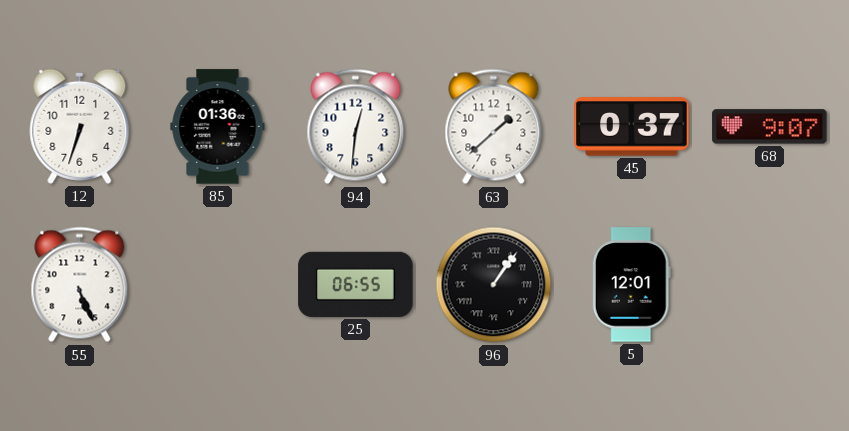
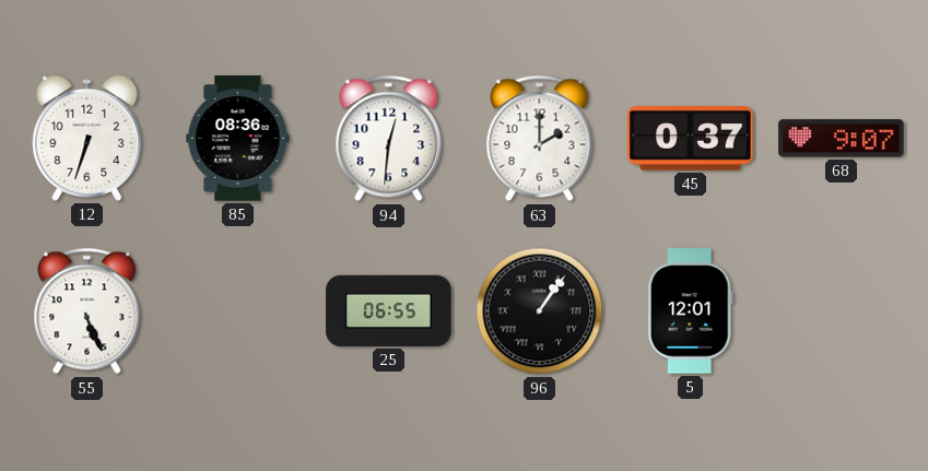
85: 01:36 -> 08:36
63: 1:38 -> 2:00
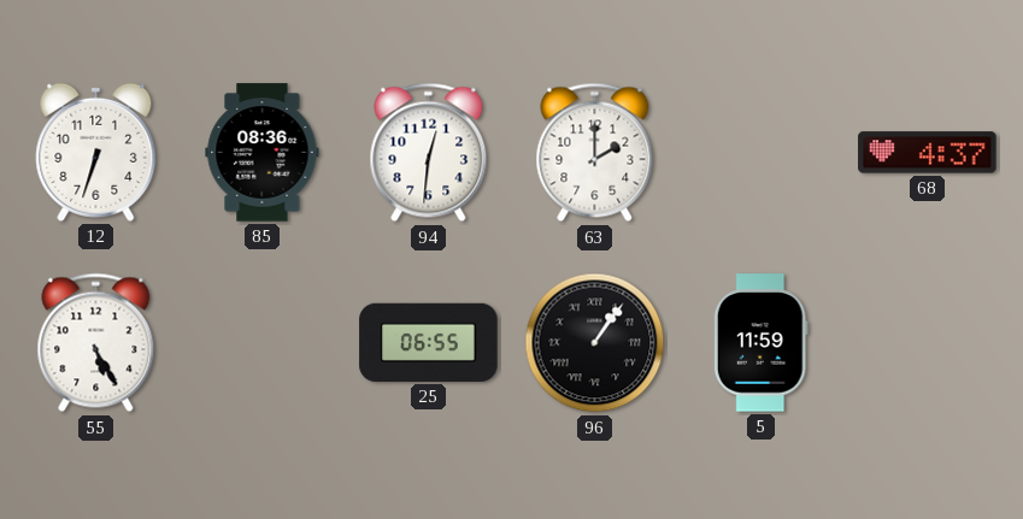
45: 0:37 -> none
68: 9:07 -> 4:37
55: 5:26 -> 5:25
5: 12:01 -> 11:59
